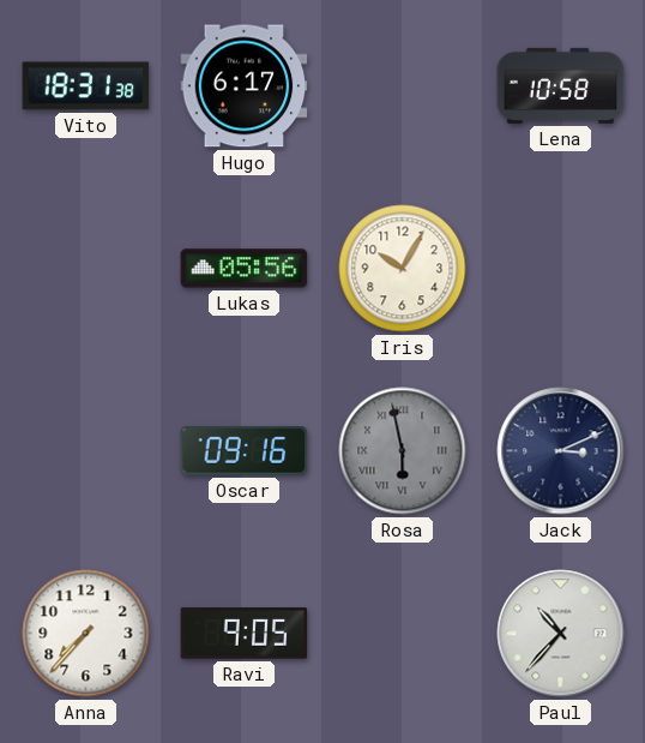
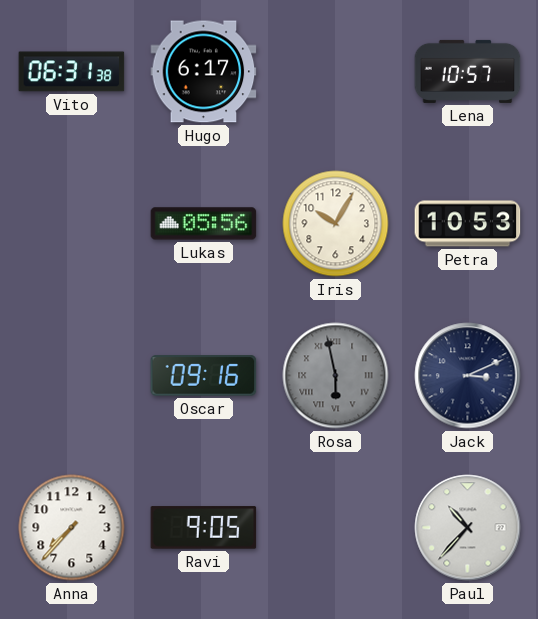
Vito: 18:31 -> 06:31
Lena: 10:58 -> 10:57
Petra: none -> 10:53
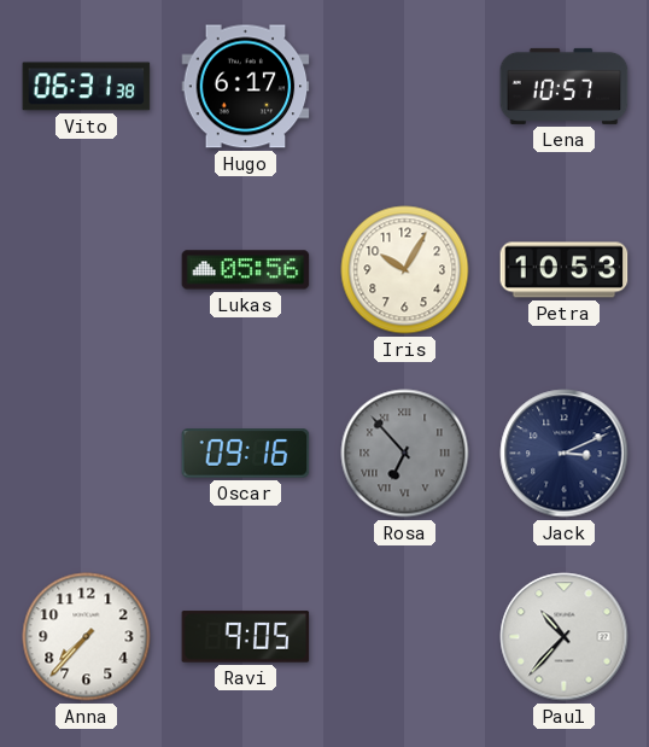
Rosa: 5:58 -> 6:53
